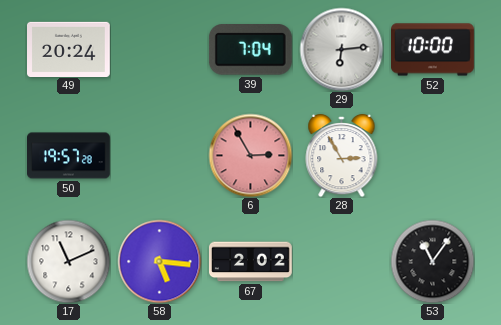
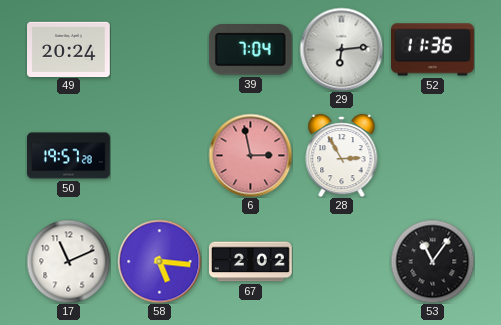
52: 10:00 -> 11:36
6: 2:55 -> 2:58
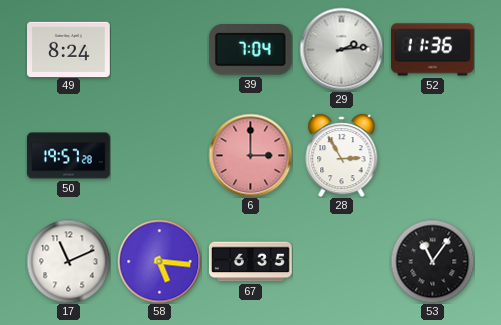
49: 20:24 -> 8:24
29: 6:14 -> 2:14
6: 2:58 -> 3:00
67: 2:02 -> 6:35
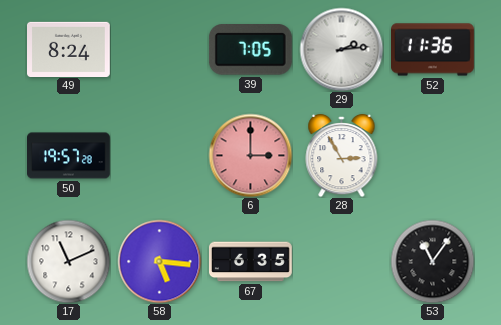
39: 7:04 -> 7:05
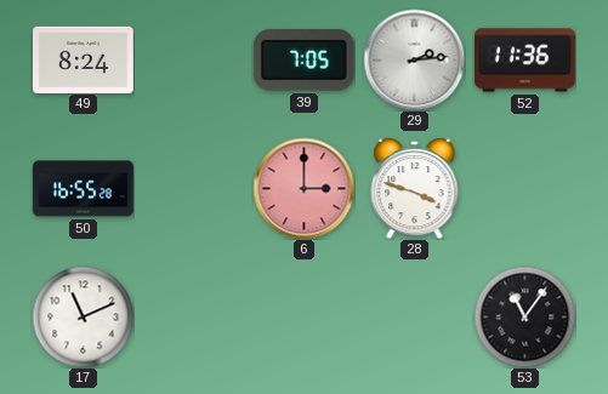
50: 19:57 -> 16:55
28: 2:55 -> 3:48
58: 5:16 -> none
67: 6:35 -> none
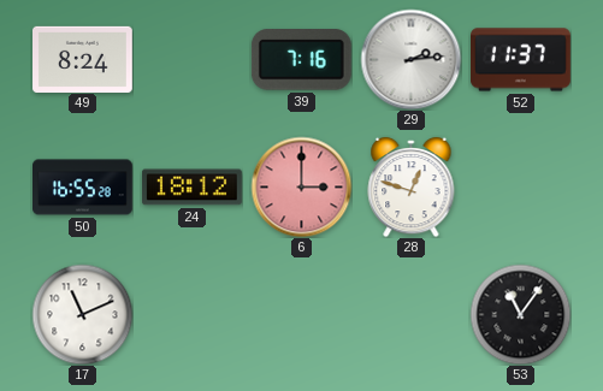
39: 7:05 -> 7:16
52: 11:36 -> 11:37
24: none -> 18:12
28: 3:48 -> 12:48
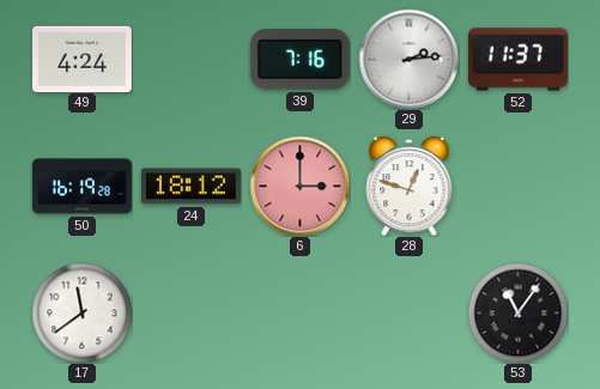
49: 8:24 -> 4:24
50: 16:55 -> 16:19
17: 11:11 -> 11:39
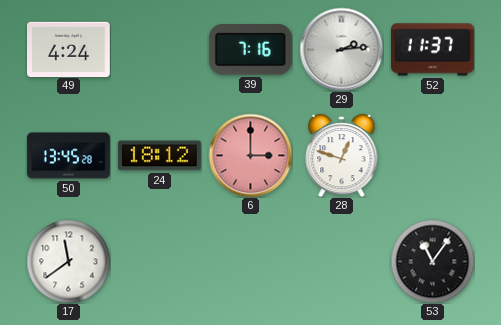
50: 16:19 -> 13:45
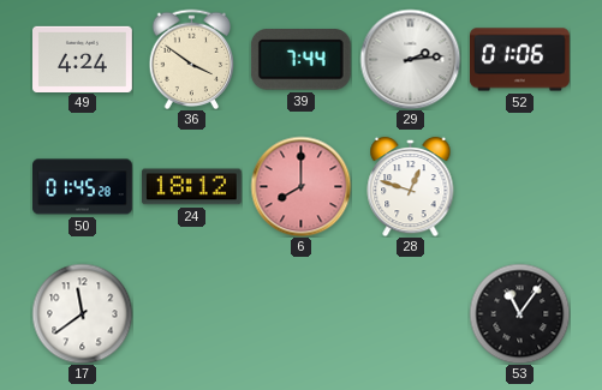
36: none -> 3:51
39: 7:16 -> 7:44
52: 11:37 -> 01:06
50: 13:45 -> 01:45
6: 3:00 -> 8:00
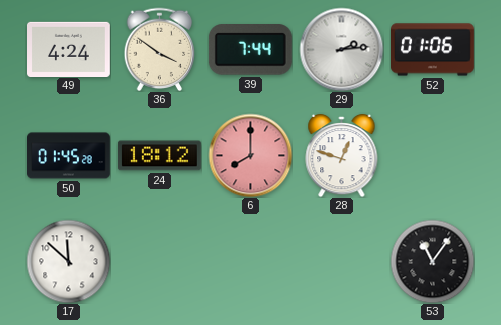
17: 11:39 -> 11:52
